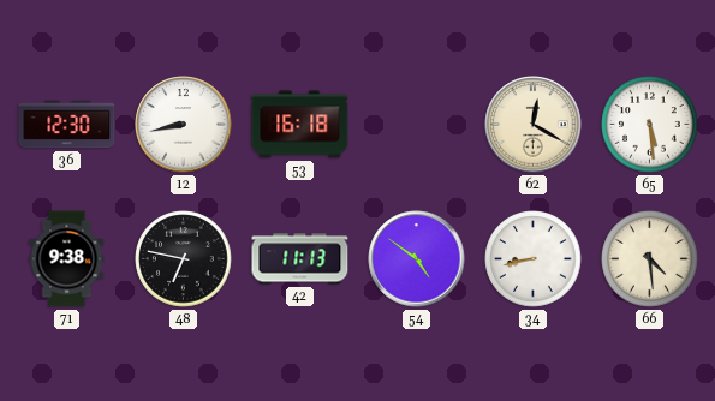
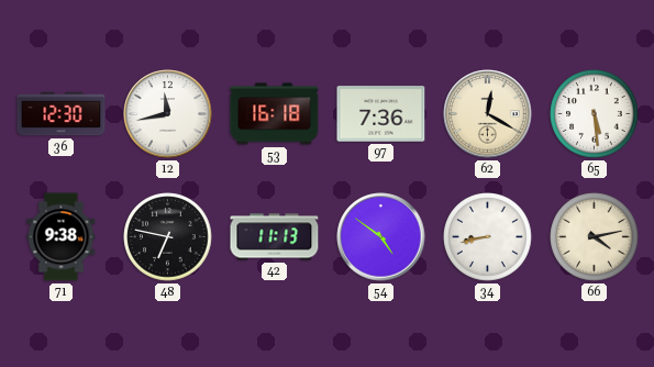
12: 8:43 -> 11:43
97: none -> 7:36
66: 4:29 -> 4:13
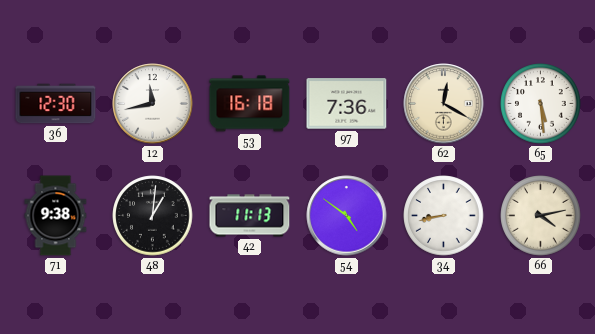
48: 6:47 -> 1:01
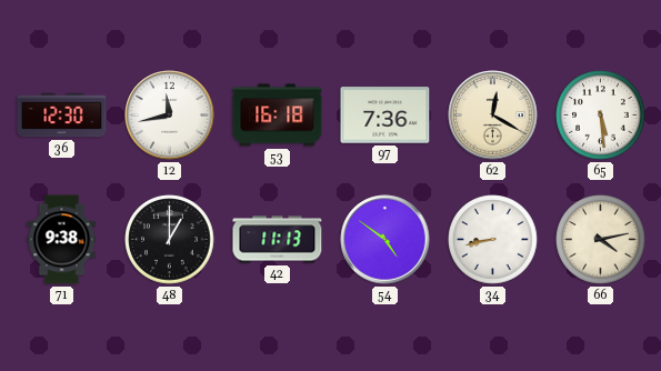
48: 1:01 -> 1:00
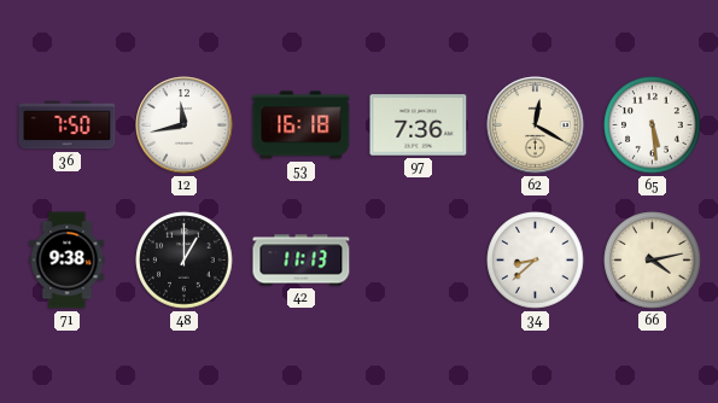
36: 12:30 -> 7:50
54: 4:51 -> none
34: 8:43 -> 8:38
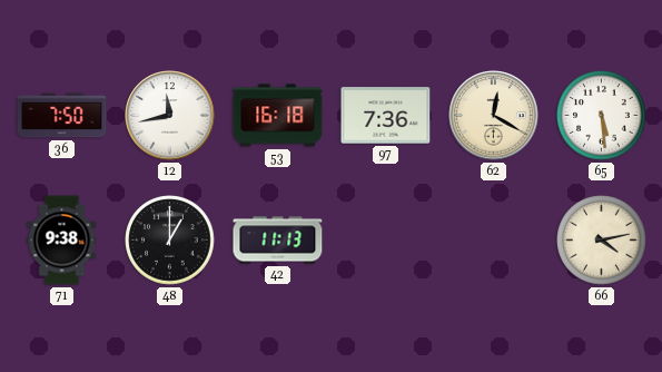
34: 8:38 -> none
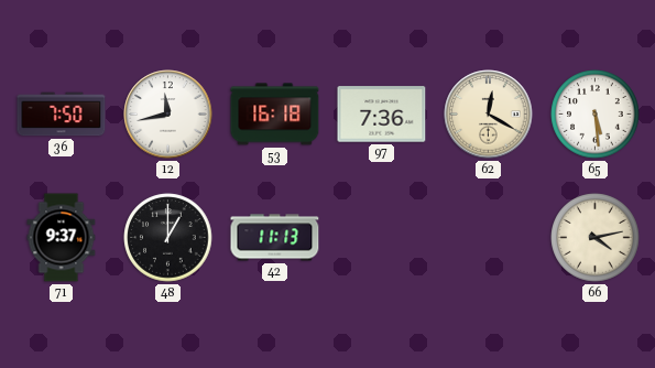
71: 9:38 -> 9:37
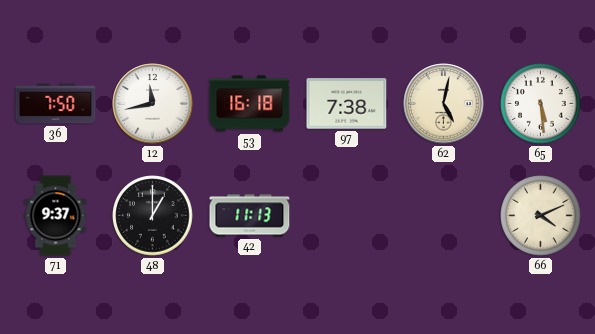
97: 7:36 -> 7:38
62: 12:20 -> 5:02
66: 4:13 -> 4:11
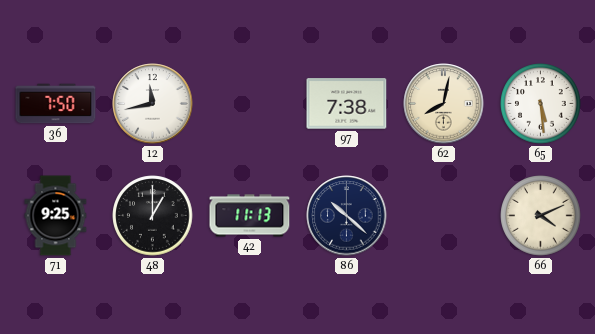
53: 16:18 -> none
62: 5:02 -> 8:02
71: 9:37 -> 9:25
86: none -> 10:22
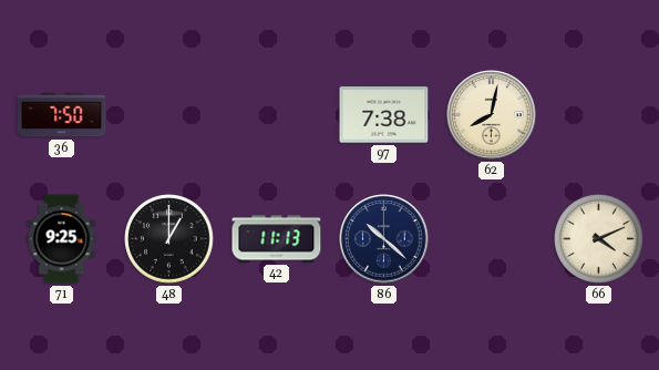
12: 11:43 -> none
65: 5:29 -> none
